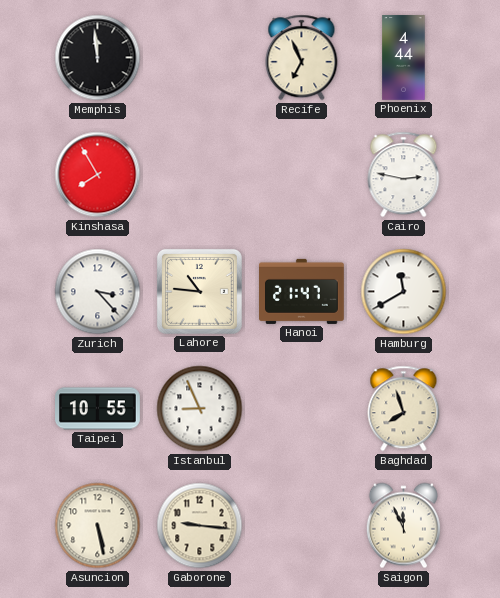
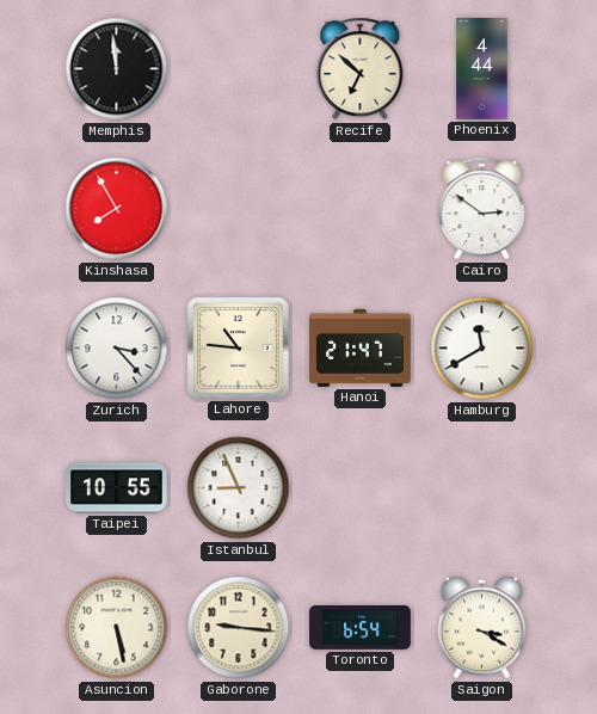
Recife: 6:56 -> 6:52
Cairo: 2:47 -> 2:51
Baghdad: 7:57 -> none
Toronto: none -> 6:54
Saigon: 11:56 -> 3:20
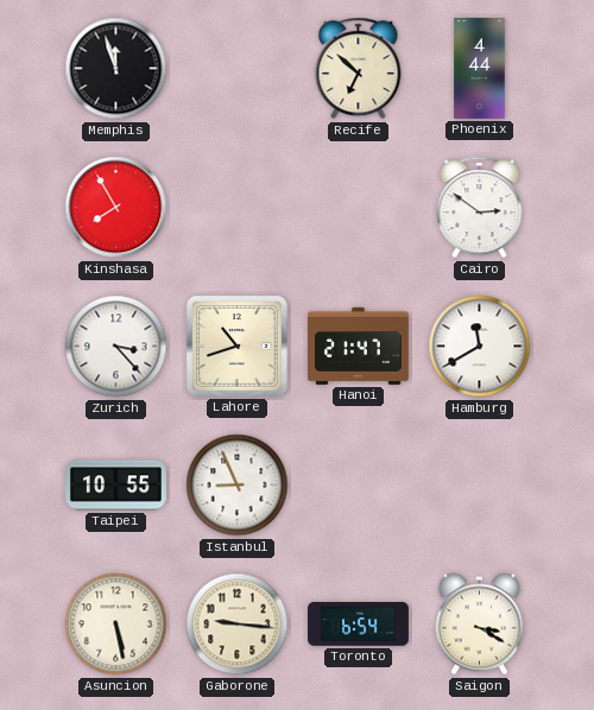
Memphis: 11:59 -> 11:57
Lahore: 10:46 -> 10:42
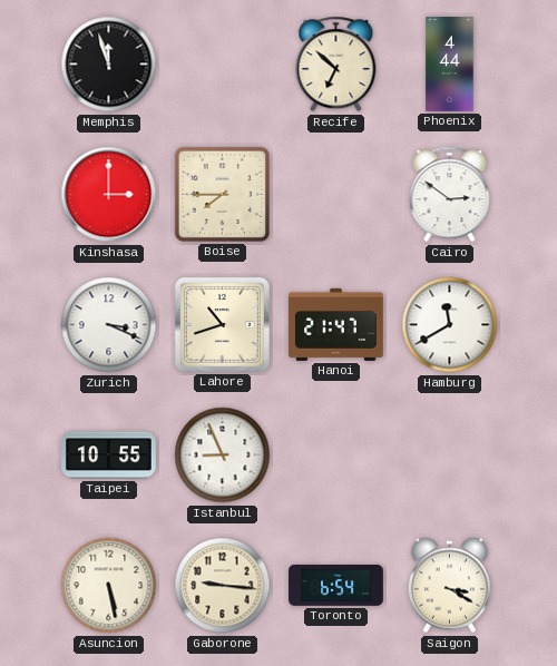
Kinshasa: 7:55 -> 3:00
Boise: none -> 7:45
Zurich: 3:23 -> 3:19
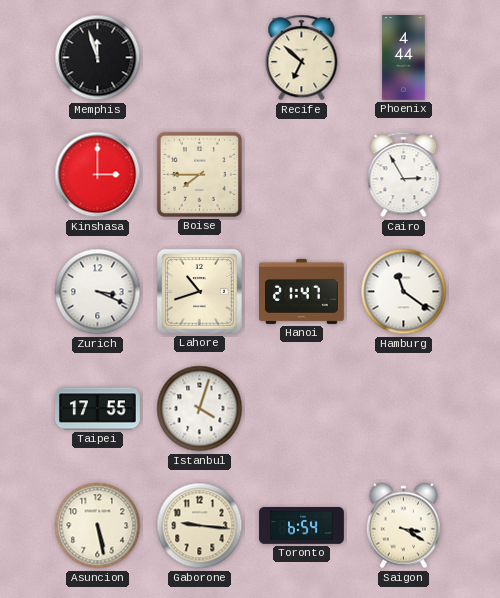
Cairo: 2:51 -> 2:55
Hamburg: 11:40 -> 11:21
Taipei: 10:55 -> 17:55
Istanbul: 8:56 -> 4:03
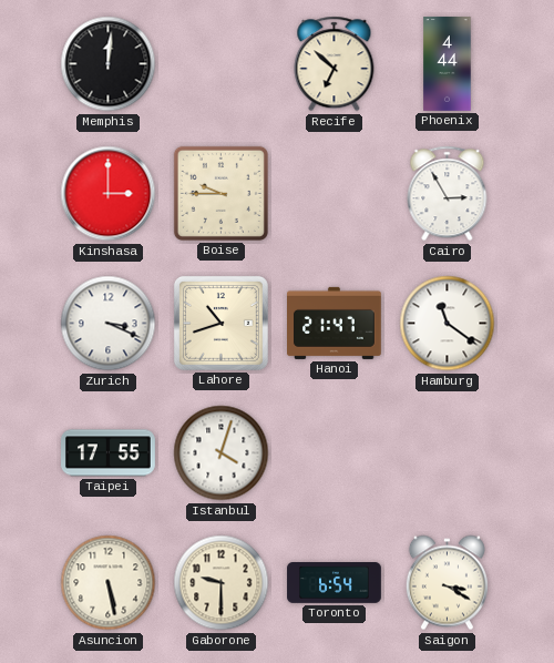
Memphis: 11:57 -> 12:01
Boise: 7:45 -> 9:45
Gaborone: 9:16 -> 9:30
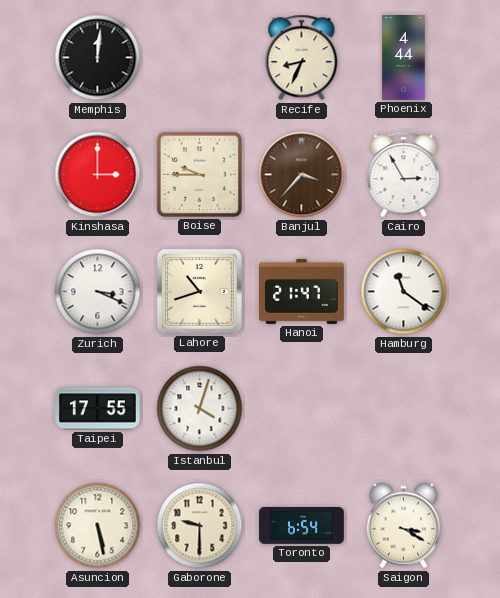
Recife: 6:52 -> 8:34
Banjul: none -> 3:37
